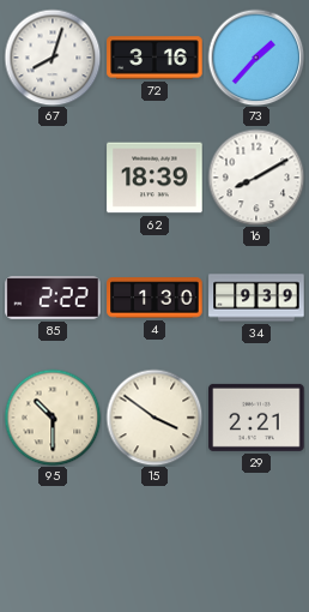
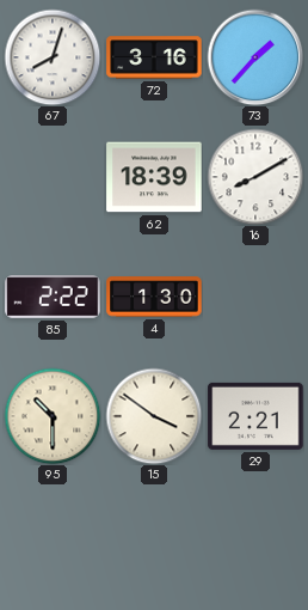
34: 9:39 -> none
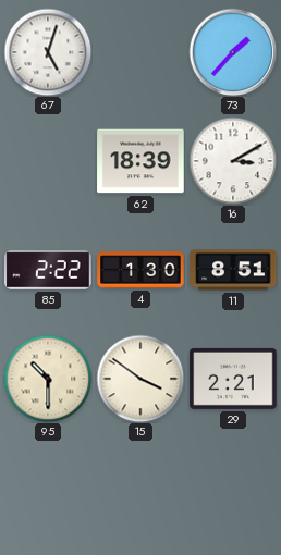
67: 8:03 -> 5:03
72: 3:16 -> none
16: 8:10 -> 3:10
11: none -> 8:51
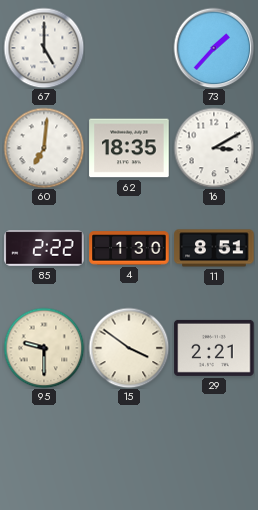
67: 5:03 -> 5:00
60: none -> 7:01
62: 18:39 -> 18:35
95: 10:30 -> 9:30
